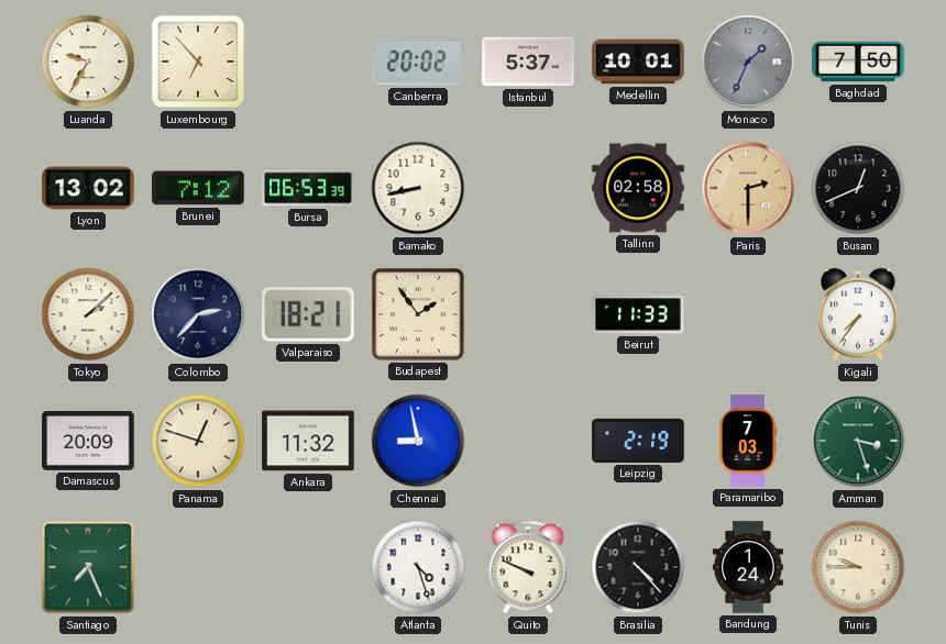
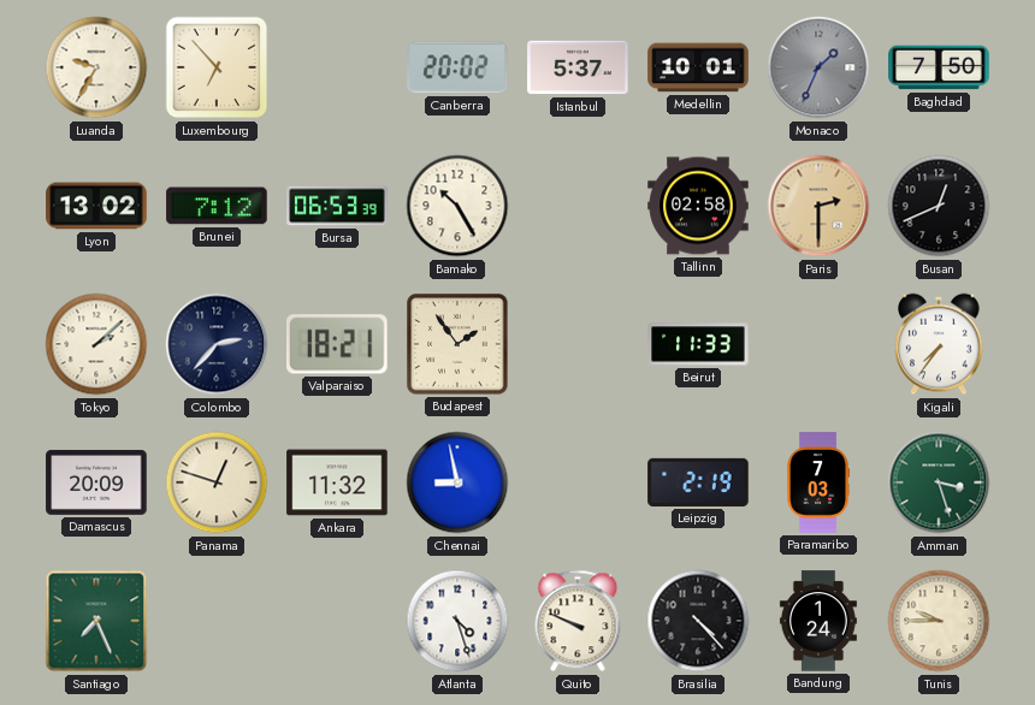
Bamako: 8:43 -> 10:25
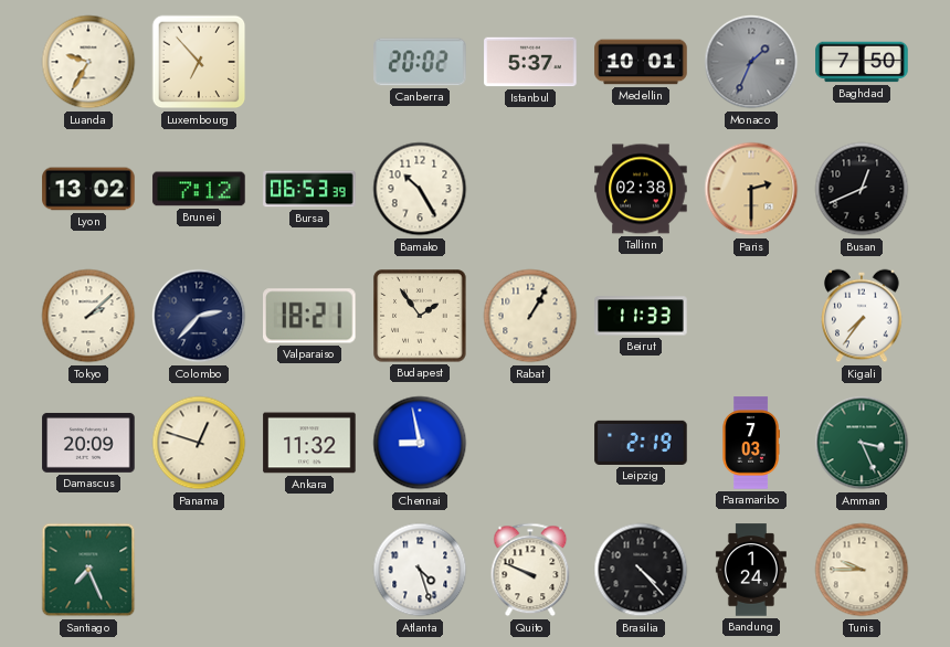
Tallinn: 02:58 -> 02:38
Rabat: none -> 1:05
Amman: 3:27 -> 3:26
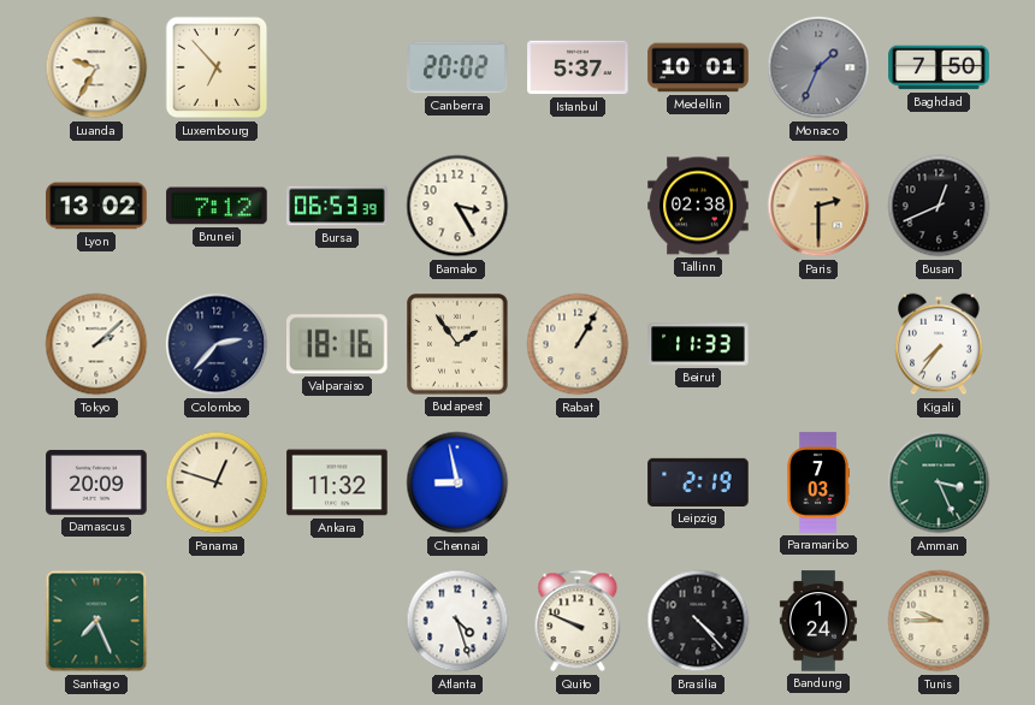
Bamako: 10:25 -> 3:25
Valparaiso: 18:21 -> 18:16
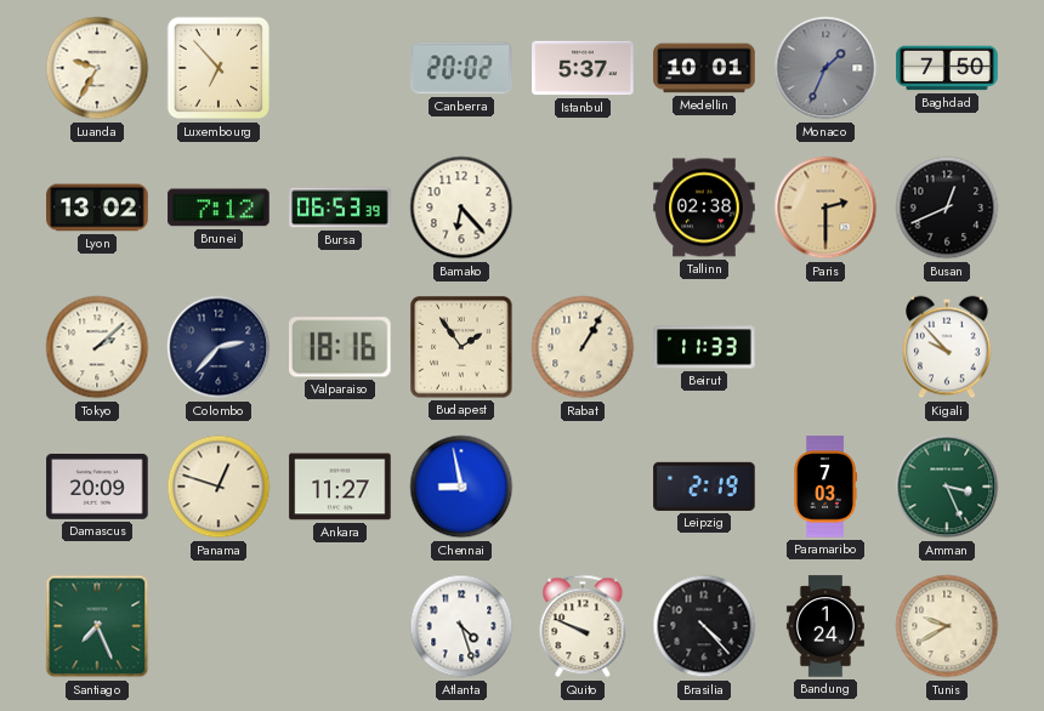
Bamako: 3:25 -> 6:23
Kigali: 7:36 -> 9:53
Ankara: 11:32 -> 11:27
Tunis: 9:45 -> 9:40
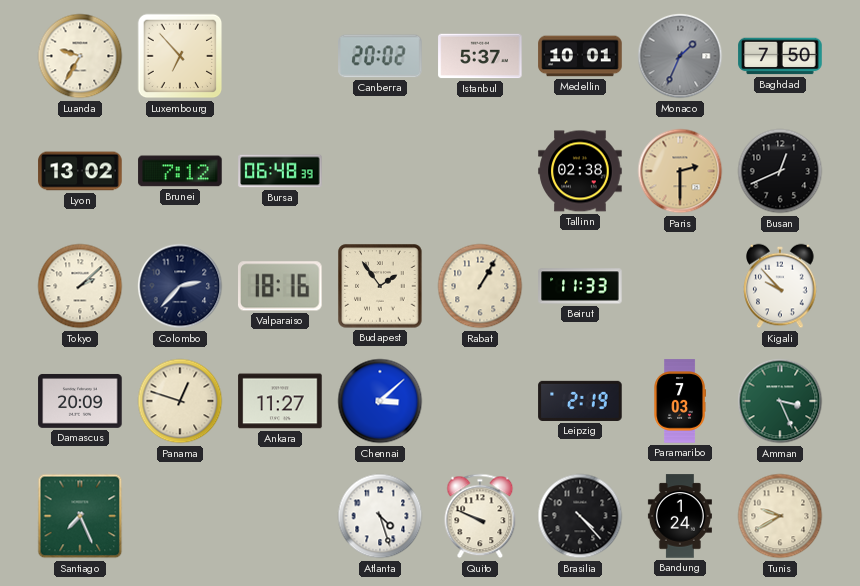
Bursa: 06:53 -> 06:48
Bamako: 6:23 -> none
Chennai: 8:58 -> 3:08
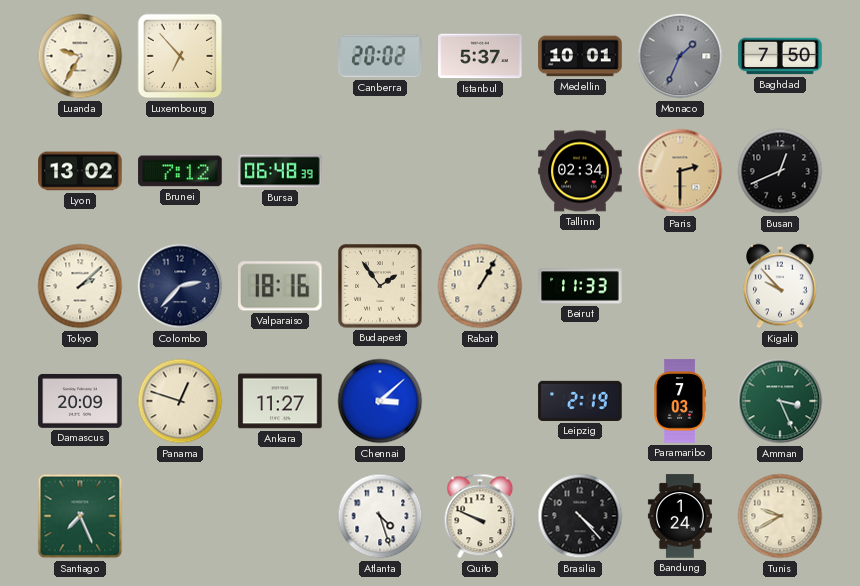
Tallinn: 02:38 -> 02:34
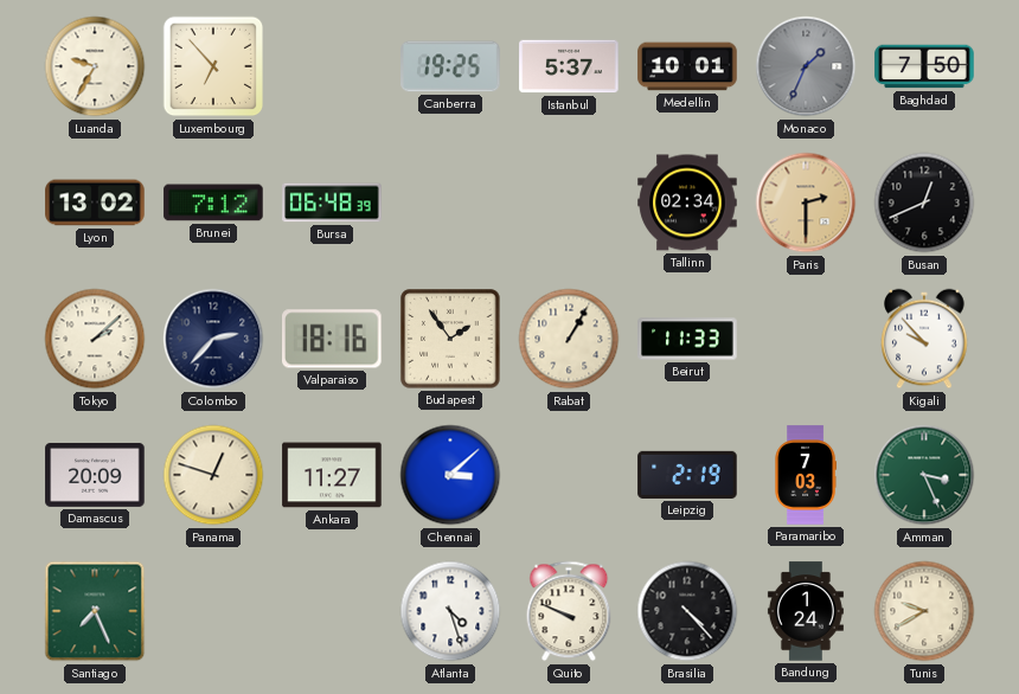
Canberra: 20:02 -> 19:25
